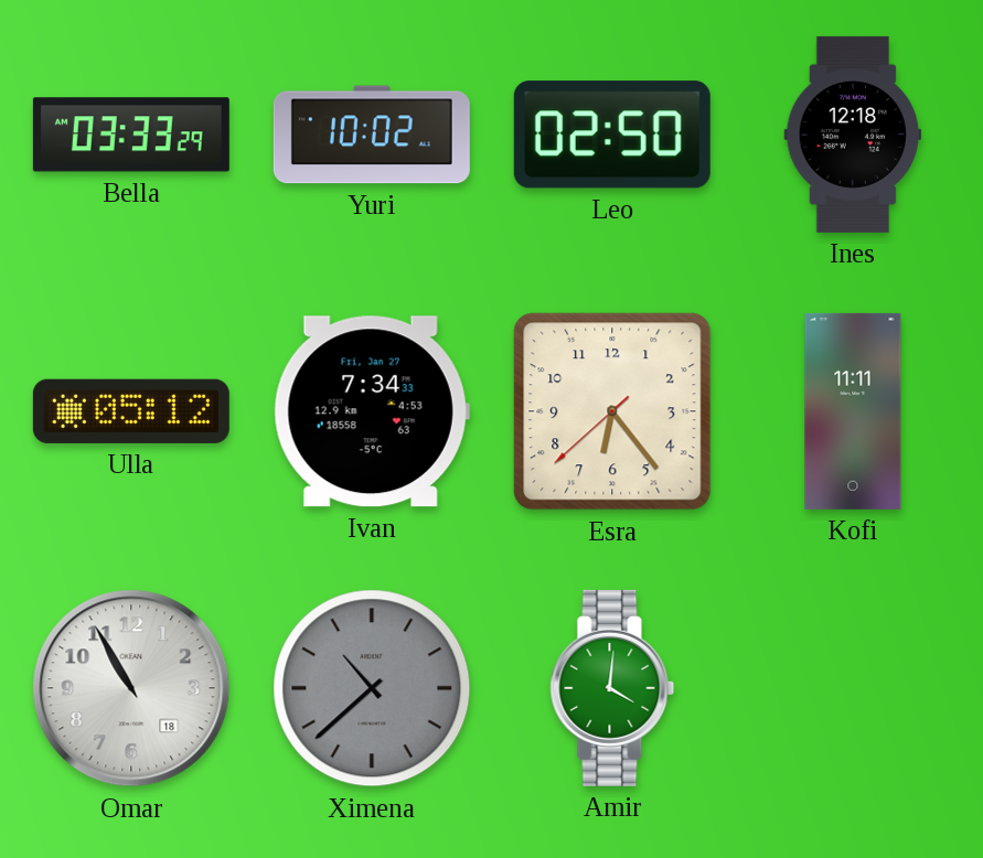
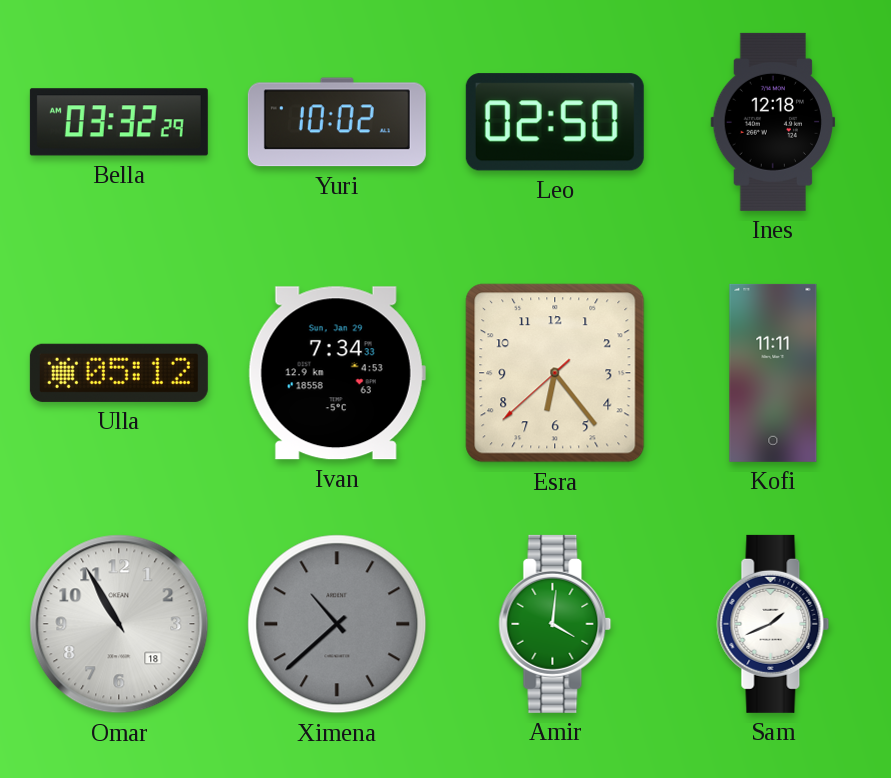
Bella: 03:33 -> 03:32
Ivan date: Fri, Jan 27 -> Sun, Jan 29
Sam: none -> 1:41
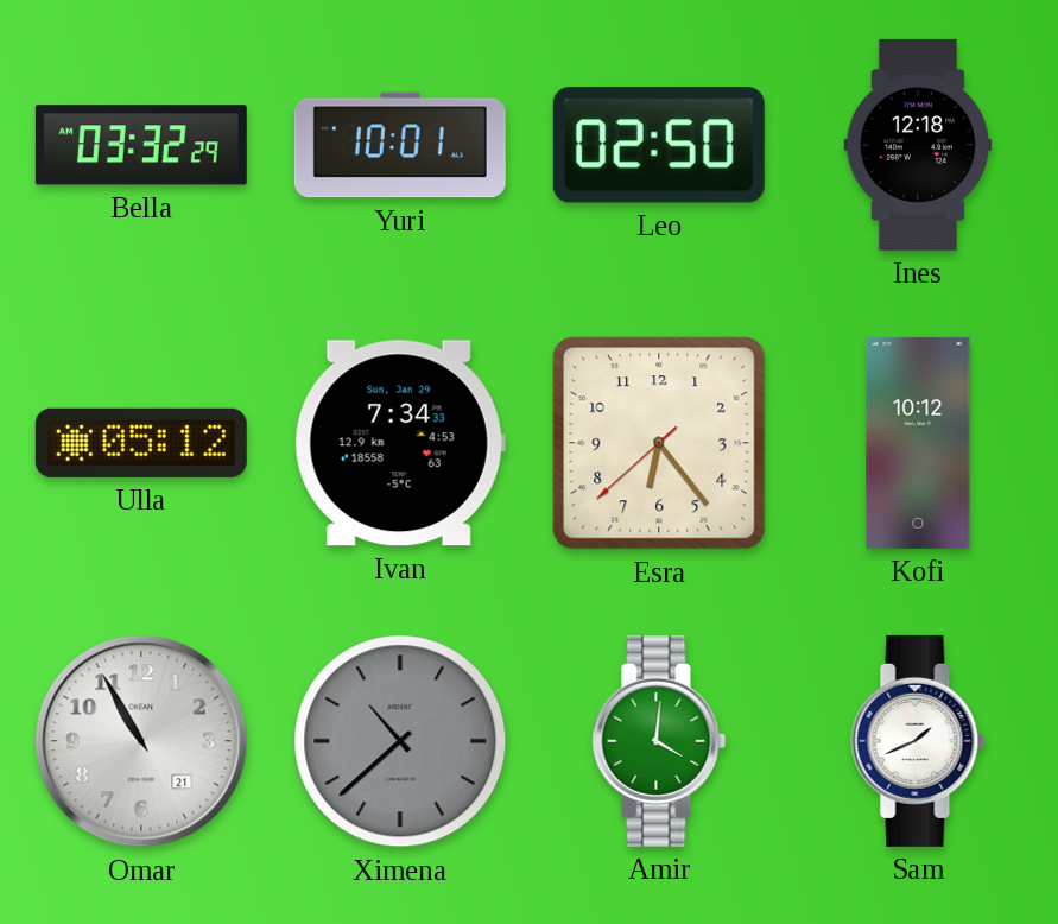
Yuri: 10:02 -> 10:01
Kofi: 11:11 -> 10:12
Omar date: 18 -> 21
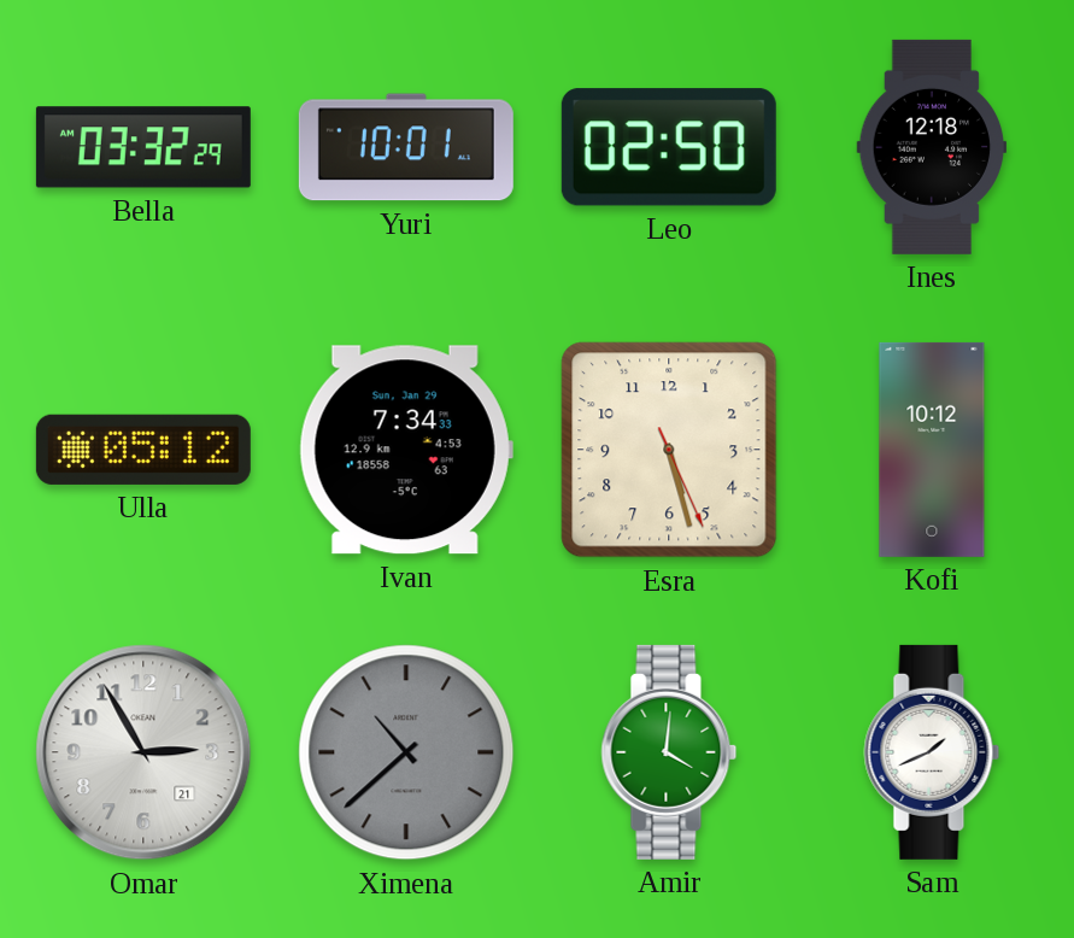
Esra: 6:23 -> 5:27
Omar: 10:55 -> 2:55
